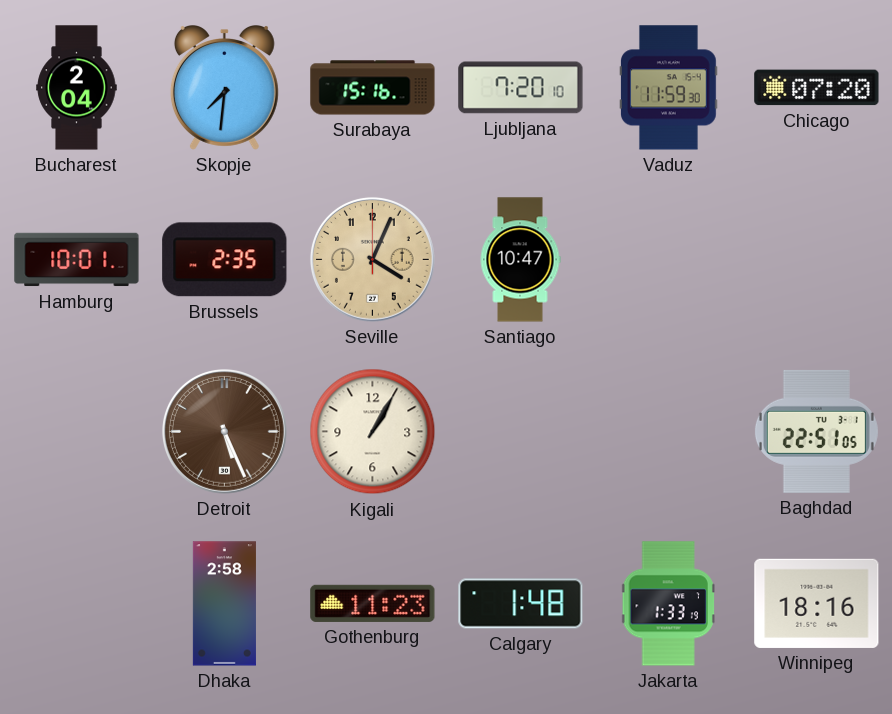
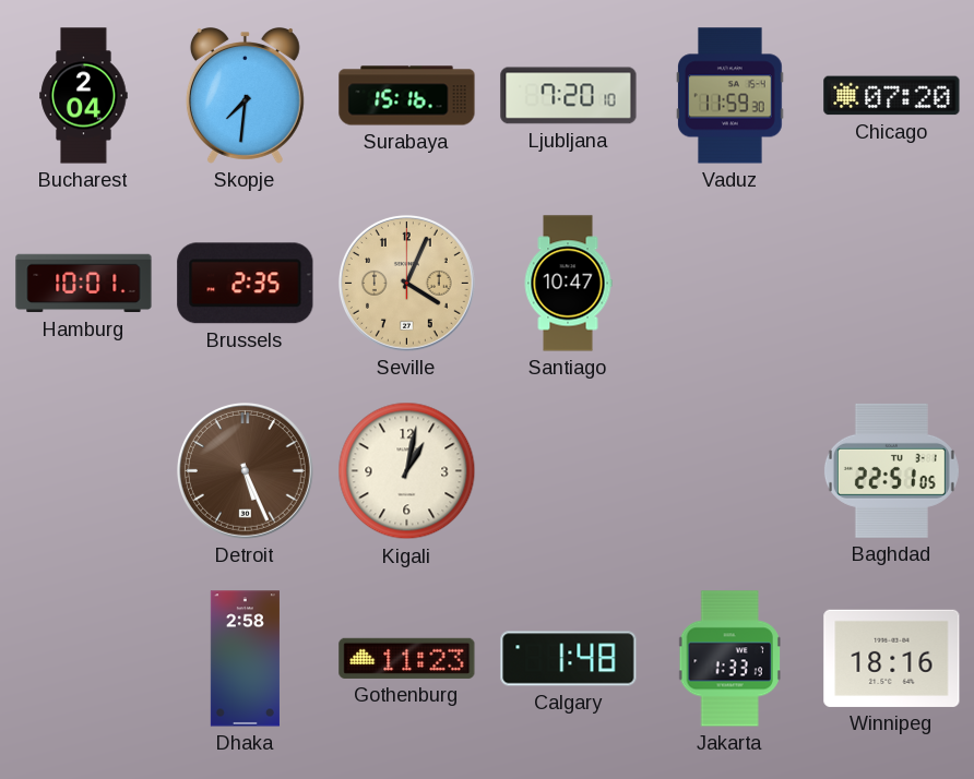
Kigali: 1:05 -> 1:02
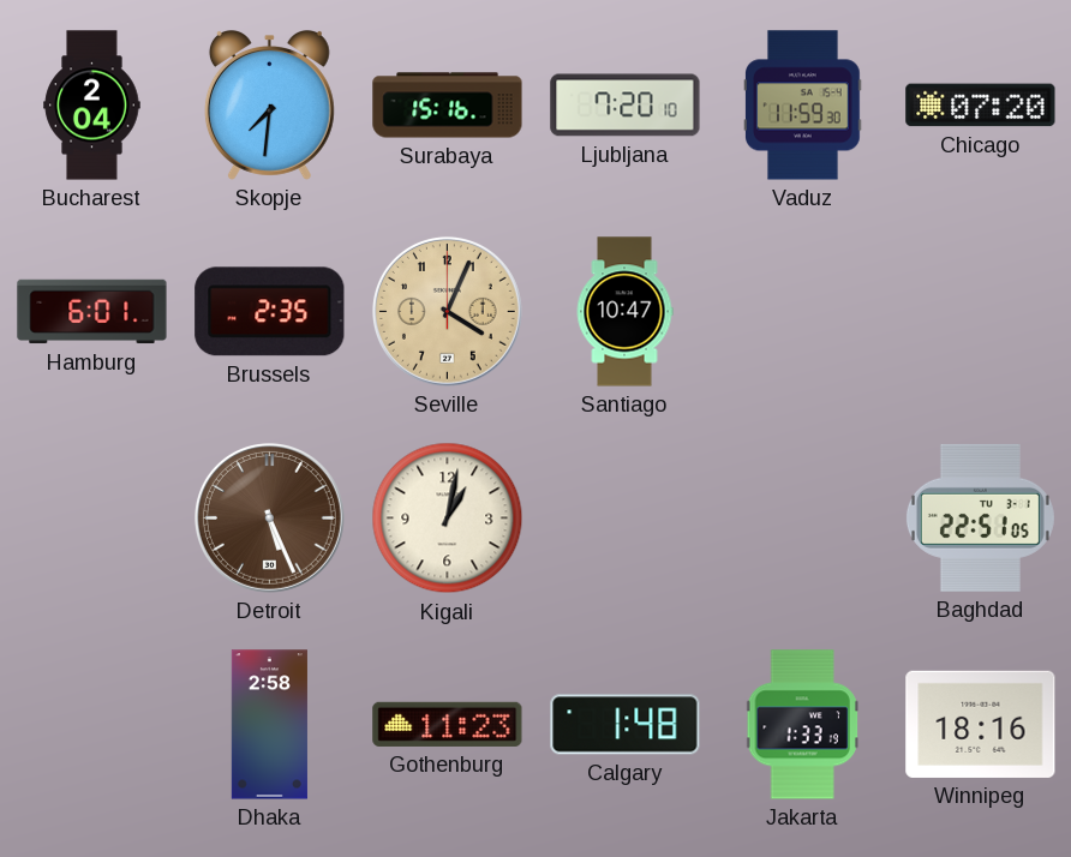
Hamburg: 10:01 -> 6:01
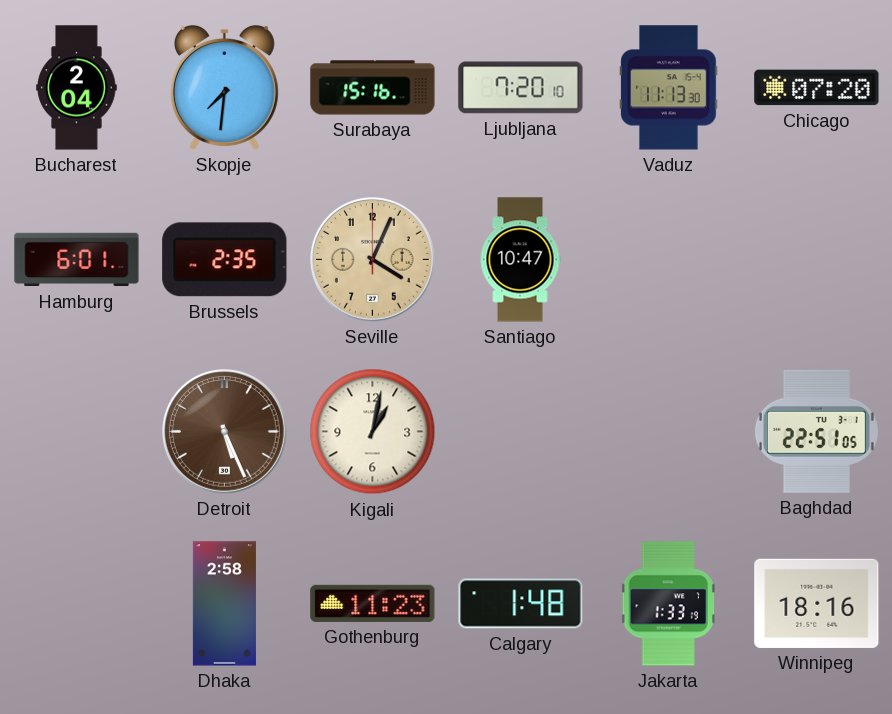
Vaduz: 11:59 -> 11:13
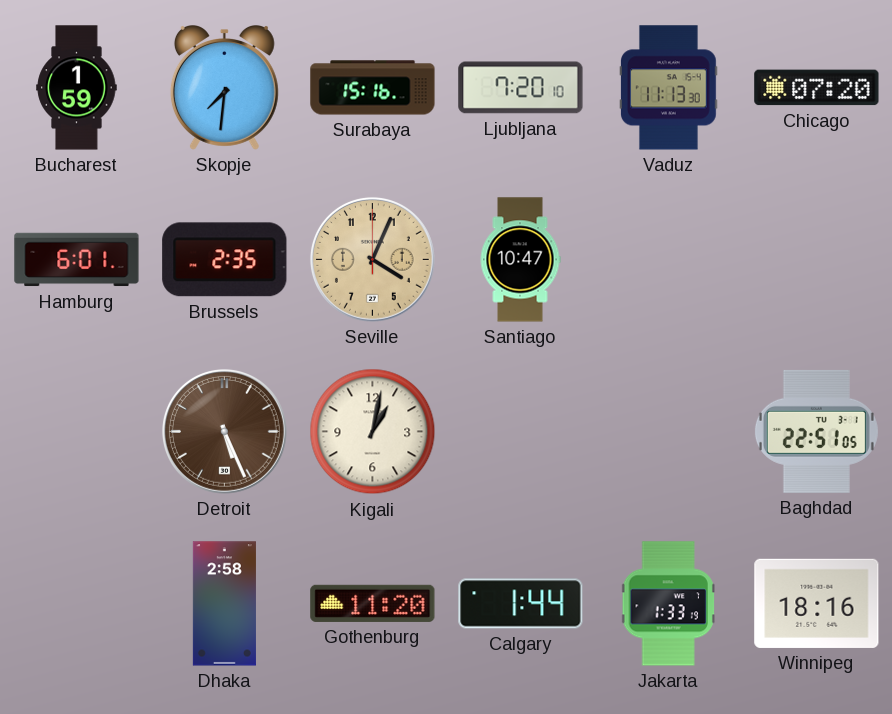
Bucharest: 2:04 -> 1:59
Gothenburg: 11:23 -> 11:20
Calgary: 1:48 -> 1:44
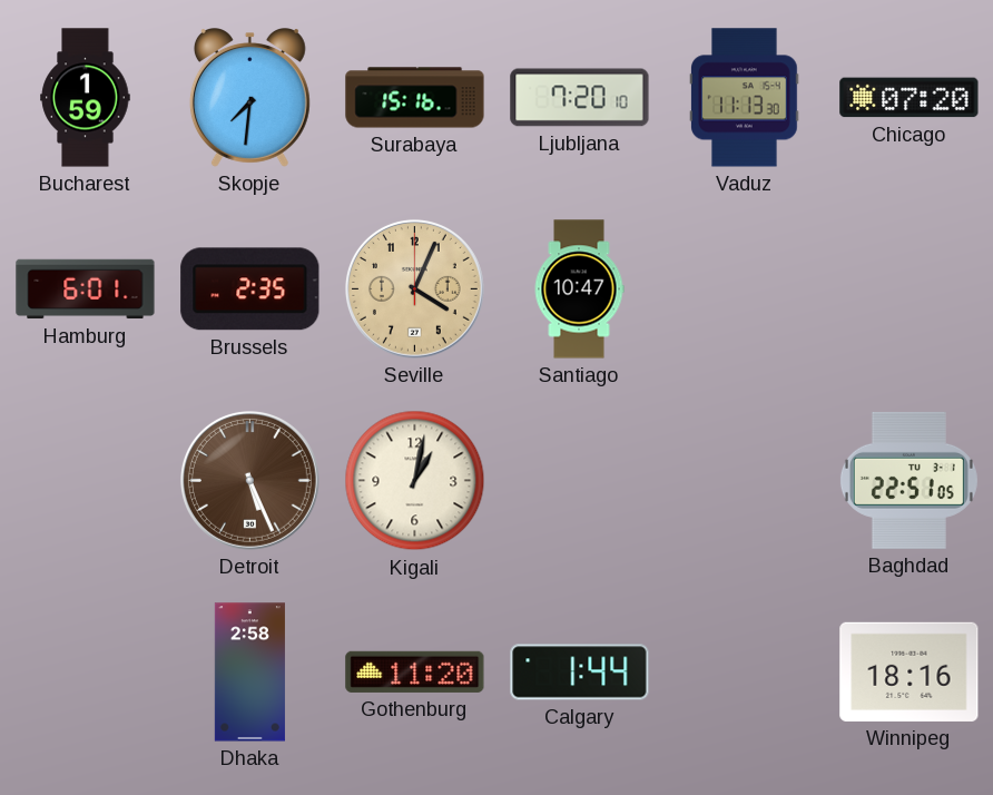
Jakarta: 1:33 -> none
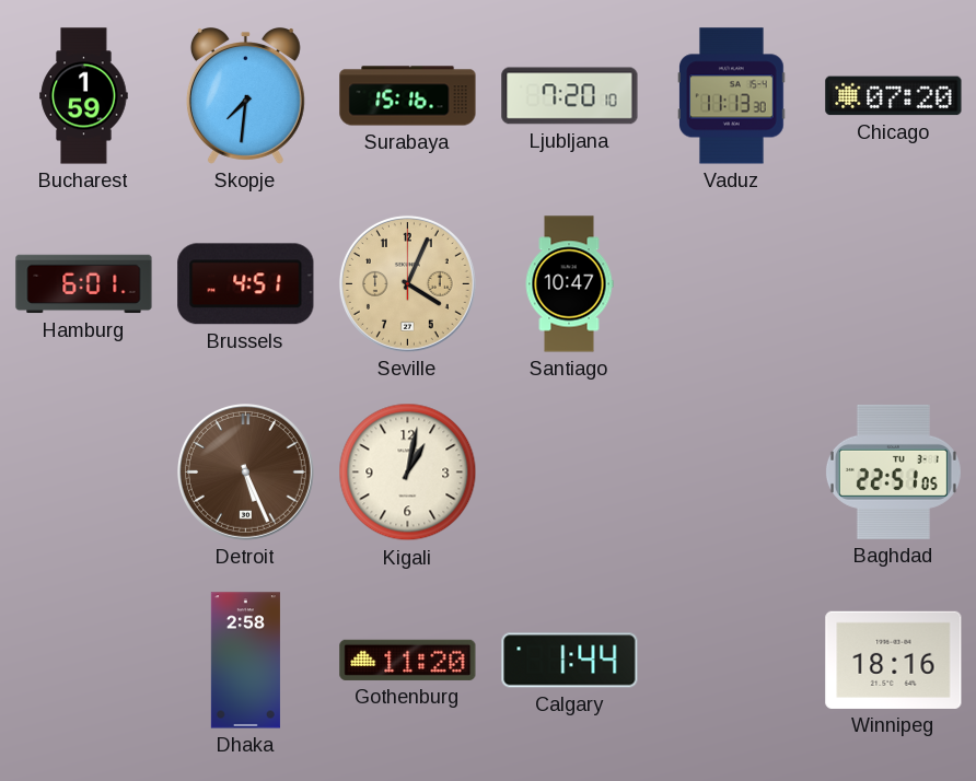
Brussels: 2:35 -> 4:51
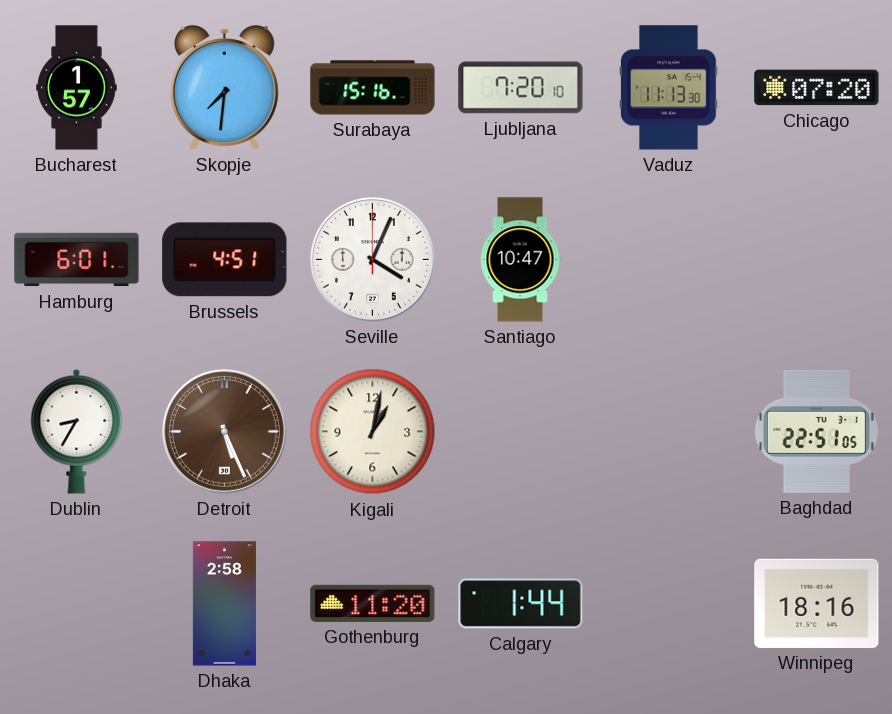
Bucharest: 1:59 -> 1:57
Seville dial: champagne -> white
Dublin: none -> 8:35
